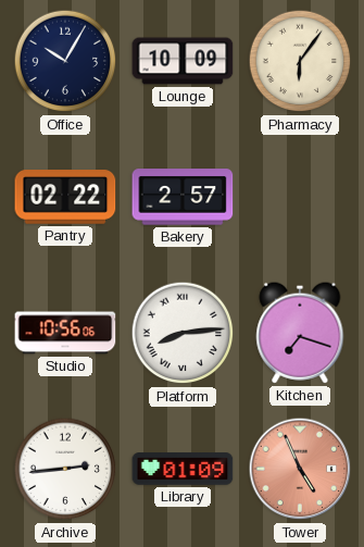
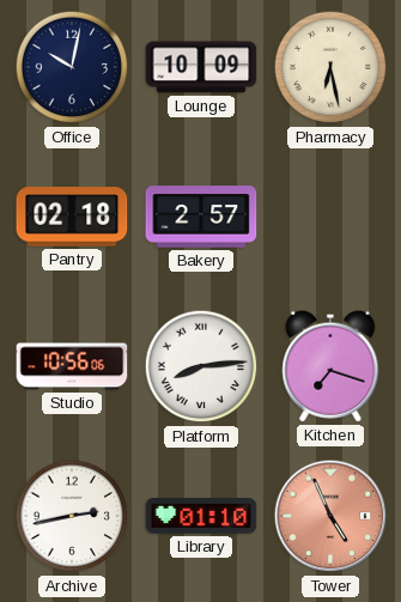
Office: 10:05 -> 10:02
Pharmacy: 6:06 -> 6:28
Pantry: 02:22 -> 02:18
Archive: 2:44 -> 2:43
Library: 01:09 -> 01:10
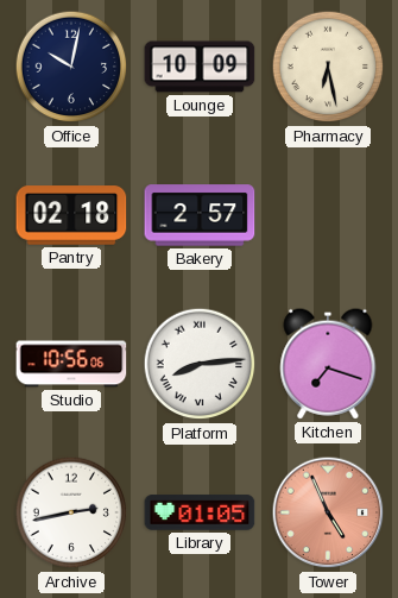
Library: 01:10 -> 01:05
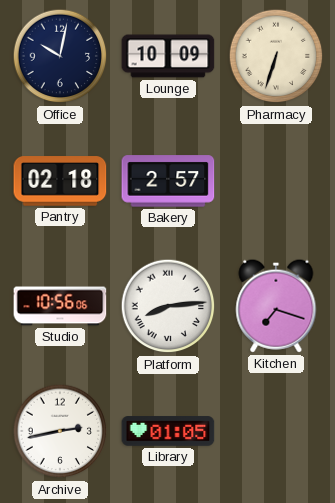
Pharmacy: 6:28 -> 6:33
Tower: 4:56 -> none
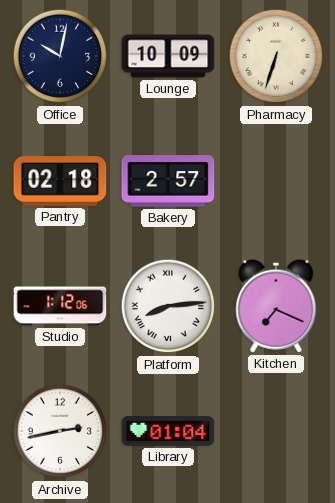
Studio: 10:56 -> 1:12
Kitchen: 7:18 -> 7:19
Library: 01:05 -> 01:04
